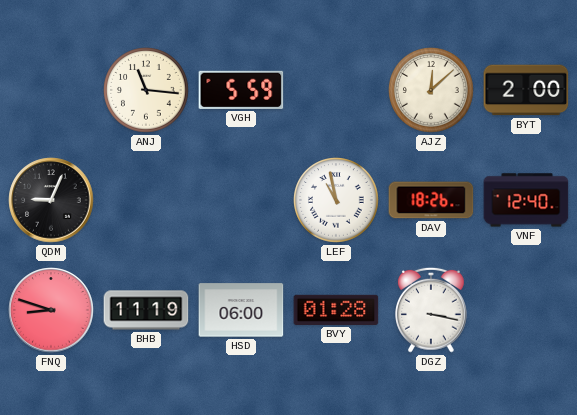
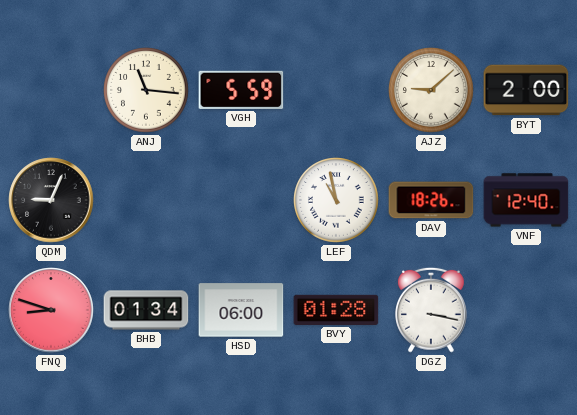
AJZ: 12:08 -> 9:08
BHB: 11:19 -> 01:34
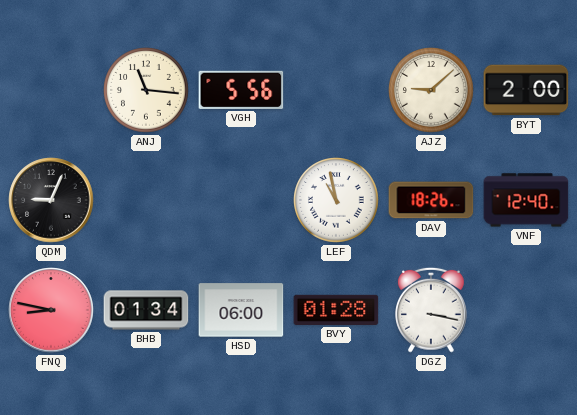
VGH: 5:59 -> 5:56
FNQ: 8:48 -> 8:47
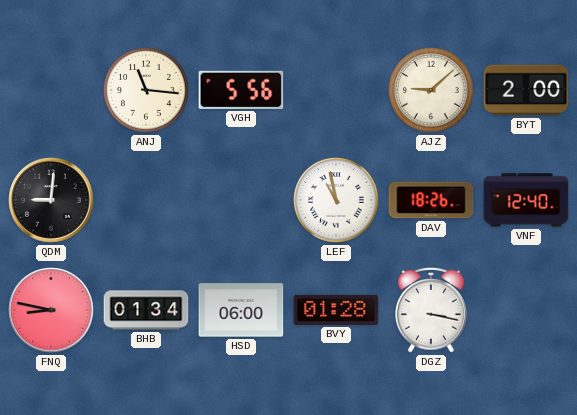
QDM: 9:04 -> 9:01
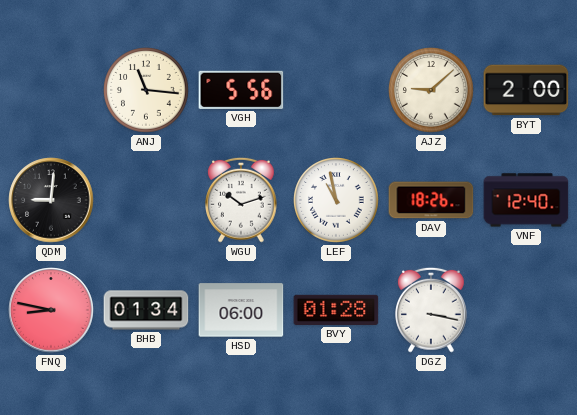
WGU: none -> 10:12
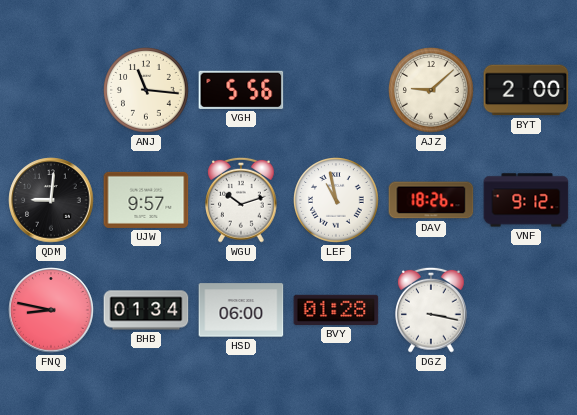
UJW: none -> 9:57
VNF: 12:40 -> 9:12
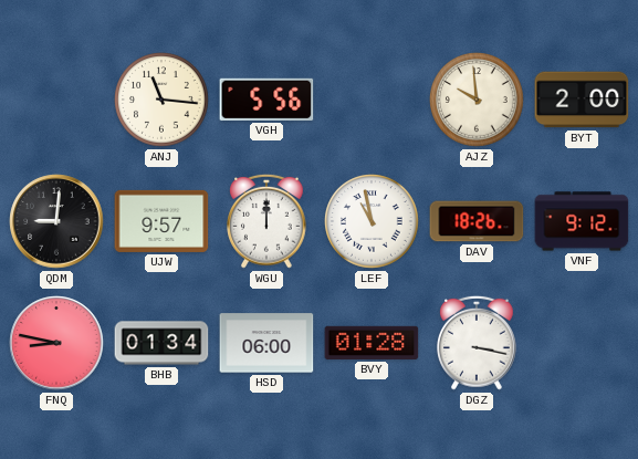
AJZ: 9:08 -> 9:59
WGU: 10:12 -> 12:00
